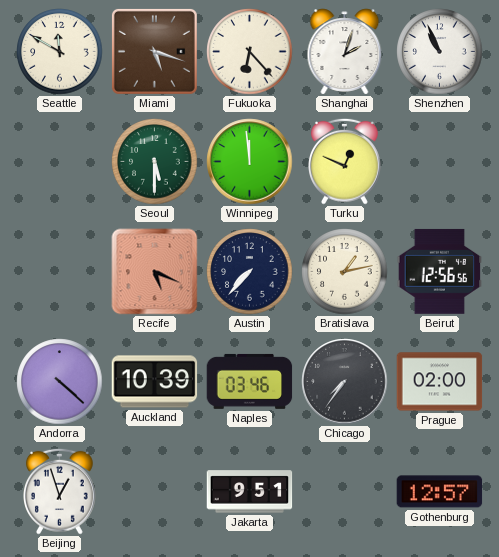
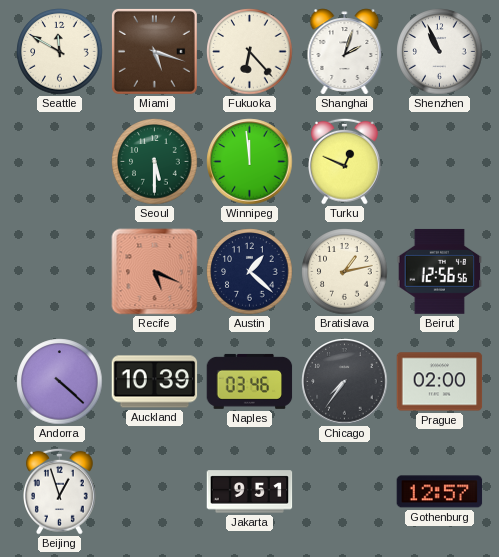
Austin: 7:37 -> 1:22
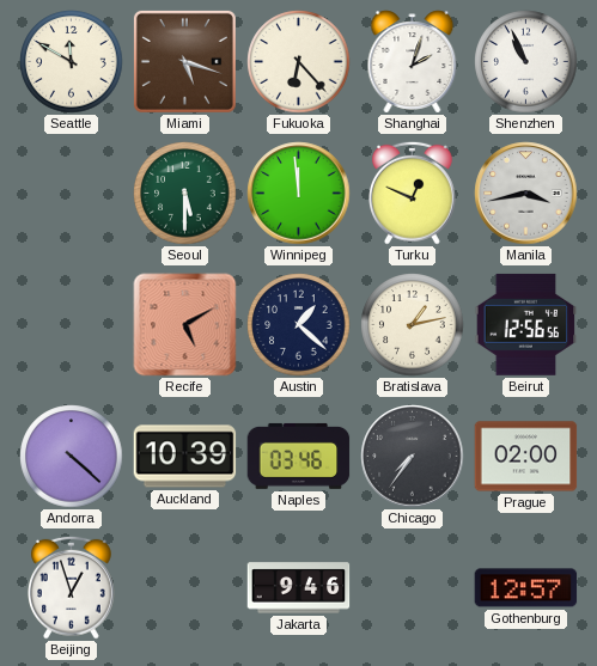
Manila: none -> 3:43
Recife: 5:19 -> 5:10
Jakarta: 9:51 -> 9:46
